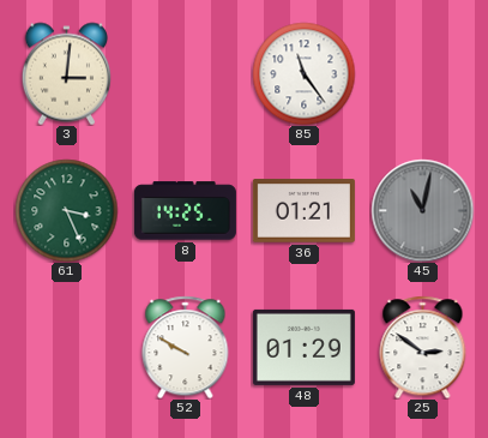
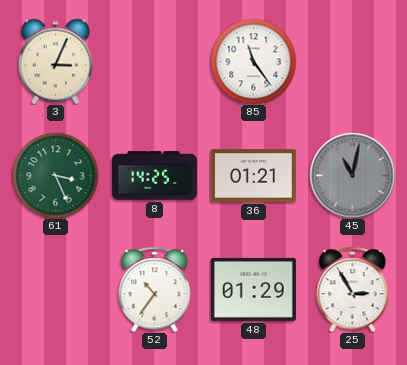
3: 3:01 -> 3:04
52: 9:50 -> 10:36
25: 2:51 -> 2:55
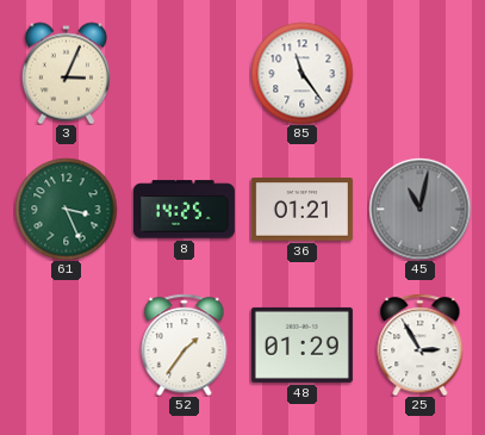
52: 10:36 -> 1:36
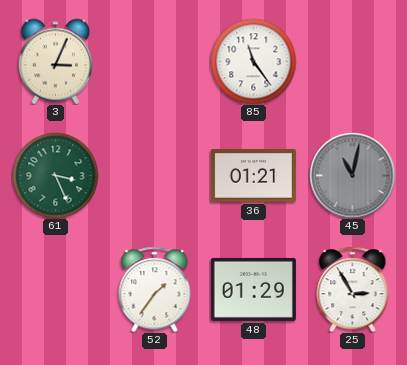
8: 14:25 -> none
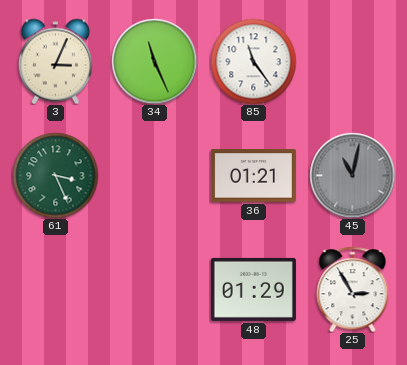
34: none -> 11:26
52: 1:36 -> none
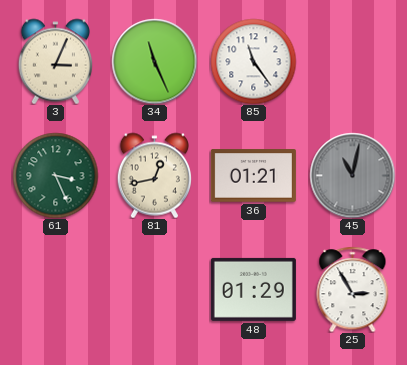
81: none -> 12:43
